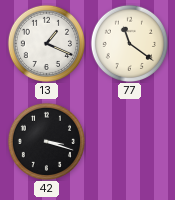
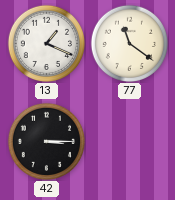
42: 3:18 -> 3:15
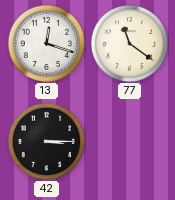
13: 1:19 -> 12:18
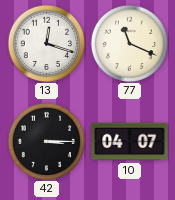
77: 11:21 -> 11:19
10: none -> 04:07
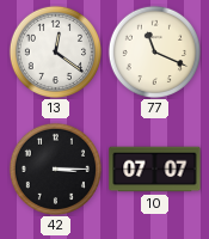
13: 12:18 -> 12:21
10: 04:07 -> 07:07
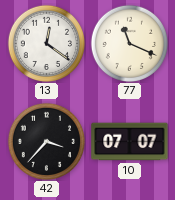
42: 3:15 -> 3:37
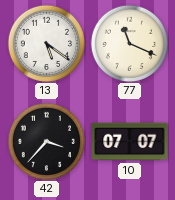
13: 12:21 -> 5:21
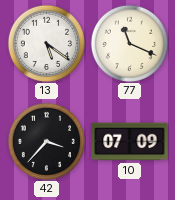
10: 07:07 -> 07:09
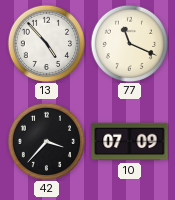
13: 5:21 -> 4:53
